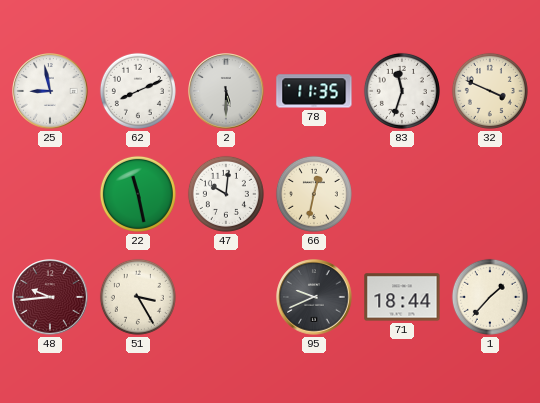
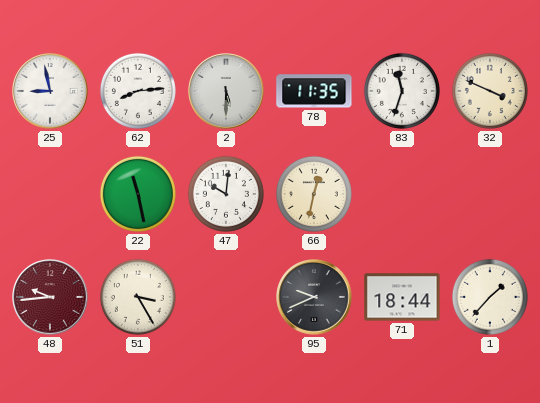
62: 8:11 -> 8:14
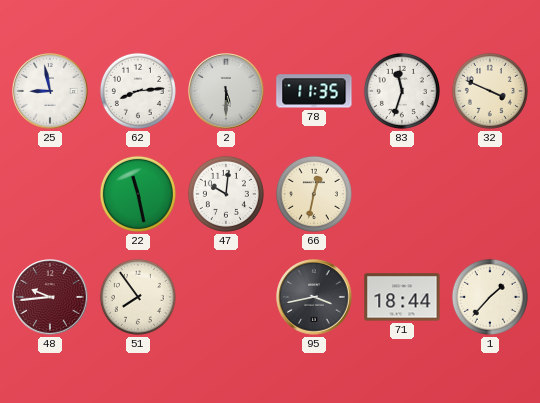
51: 3:25 -> 7:54
95: 9:41 -> 3:43
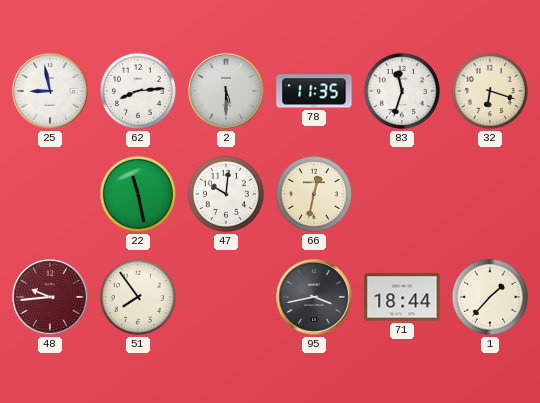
32: 3:49 -> 6:18
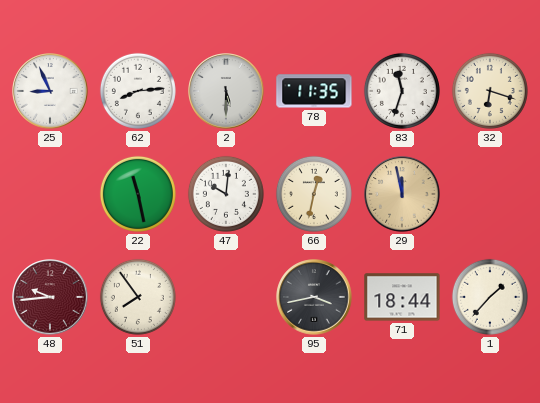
25: 8:58 -> 8:56
29: none -> 11:58
